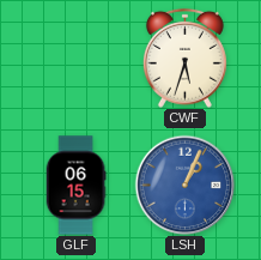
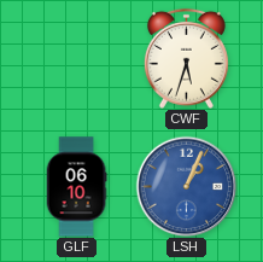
GLF: 06:15 -> 06:10
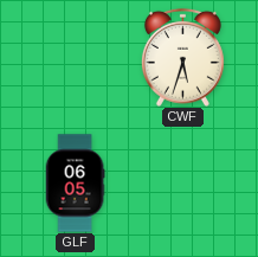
GLF: 06:10 -> 06:05
LSH: 1:04 -> none
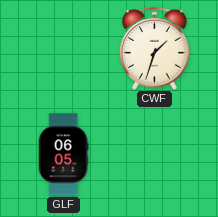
CWF: 5:33 -> 1:33
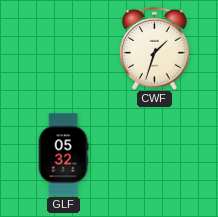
GLF: 06:05 -> 05:32
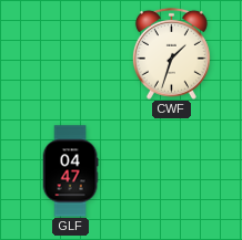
GLF: 05:32 -> 04:47
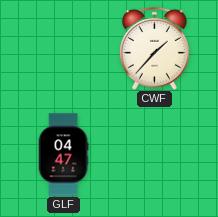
CWF: 1:33 -> 1:37
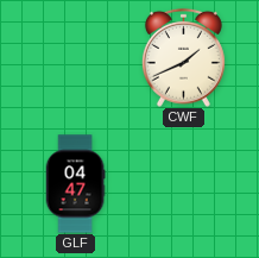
CWF: 1:37 -> 1:41
